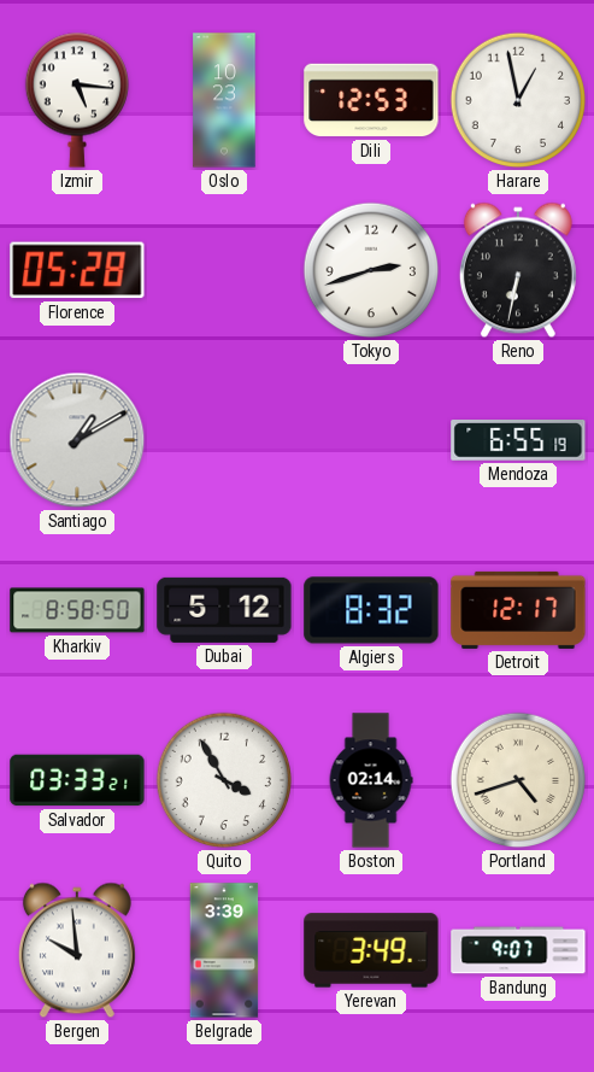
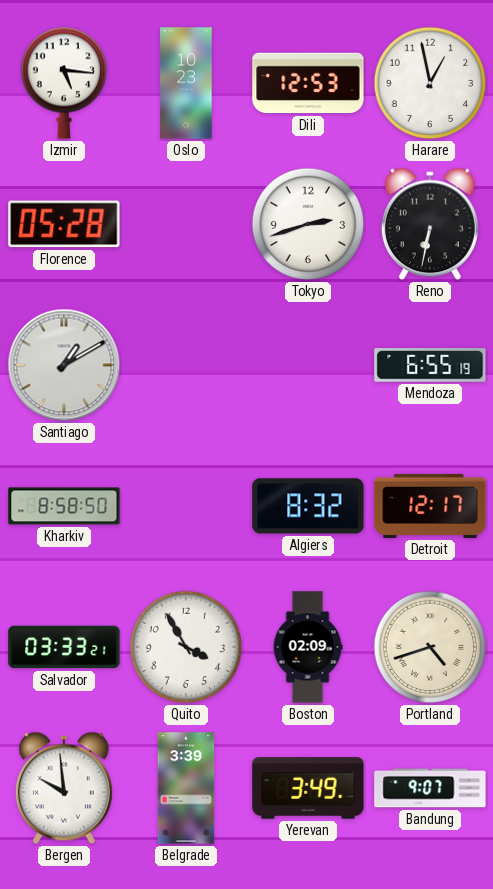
Dubai: 5:12 -> none
Boston: 02:14 -> 02:09
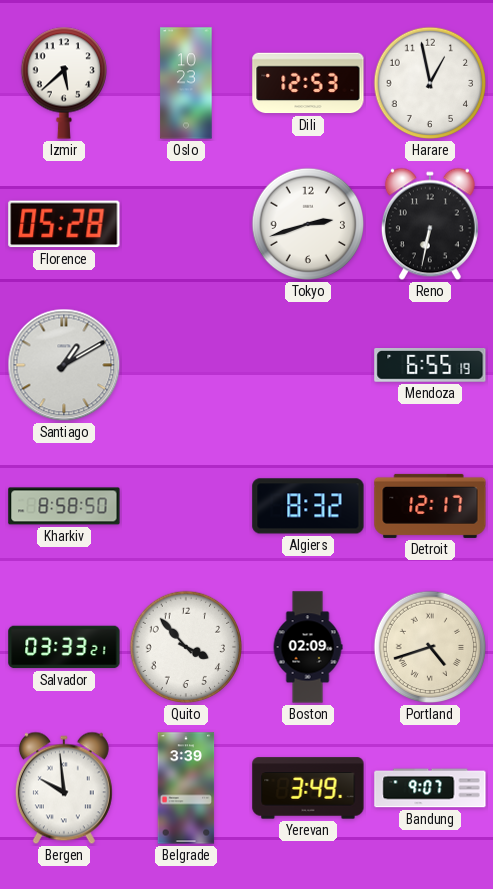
Izmir: 5:16 -> 5:38
Quito: 3:55 -> 3:53
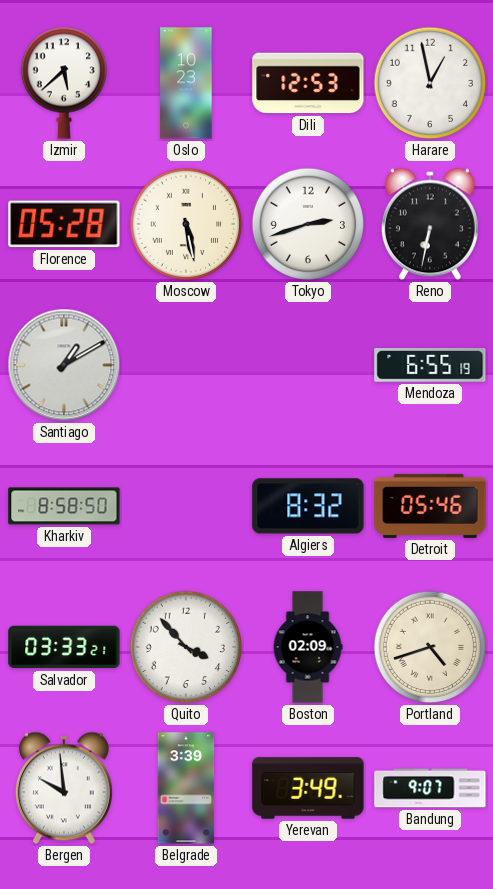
Moscow: none -> 5:28
Detroit: 12:17 -> 05:46
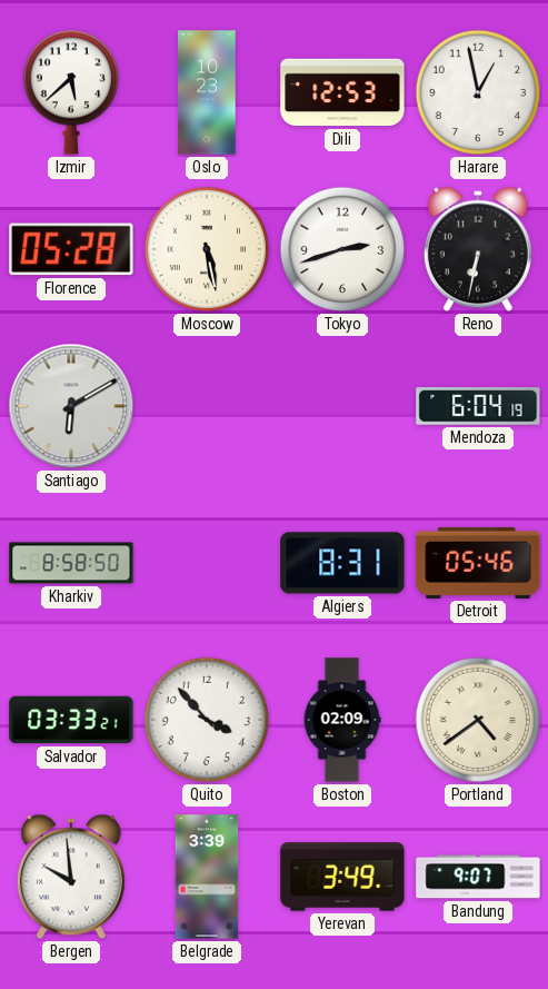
Santiago: 1:10 -> 6:10
Mendoza: 6:55 -> 6:04
Algiers: 8:32 -> 8:31
Portland: 4:42 -> 4:39
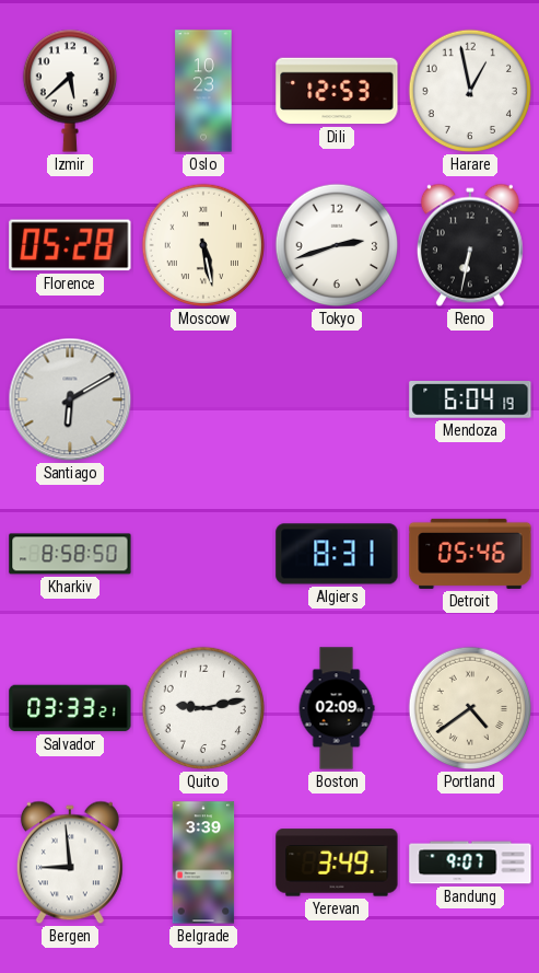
Quito: 3:53 -> 9:13
Bergen: 9:59 -> 8:59
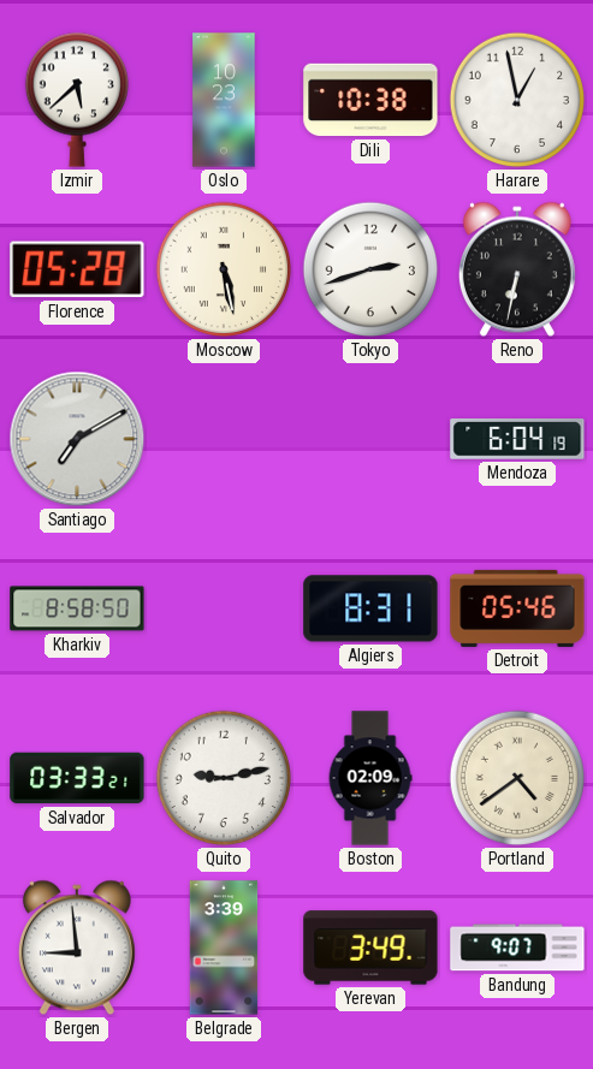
Dili: 12:53 -> 10:38
Santiago: 6:10 -> 7:10
